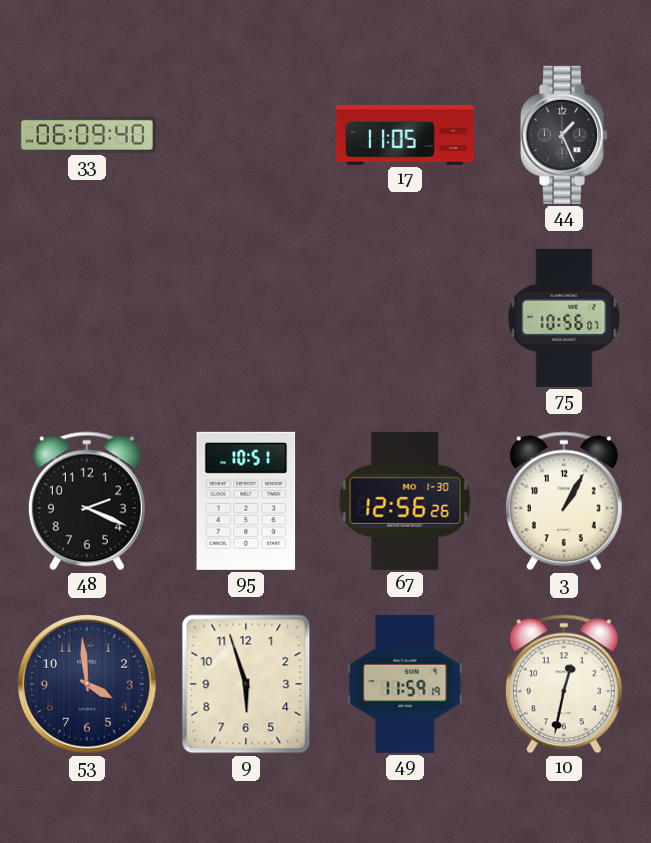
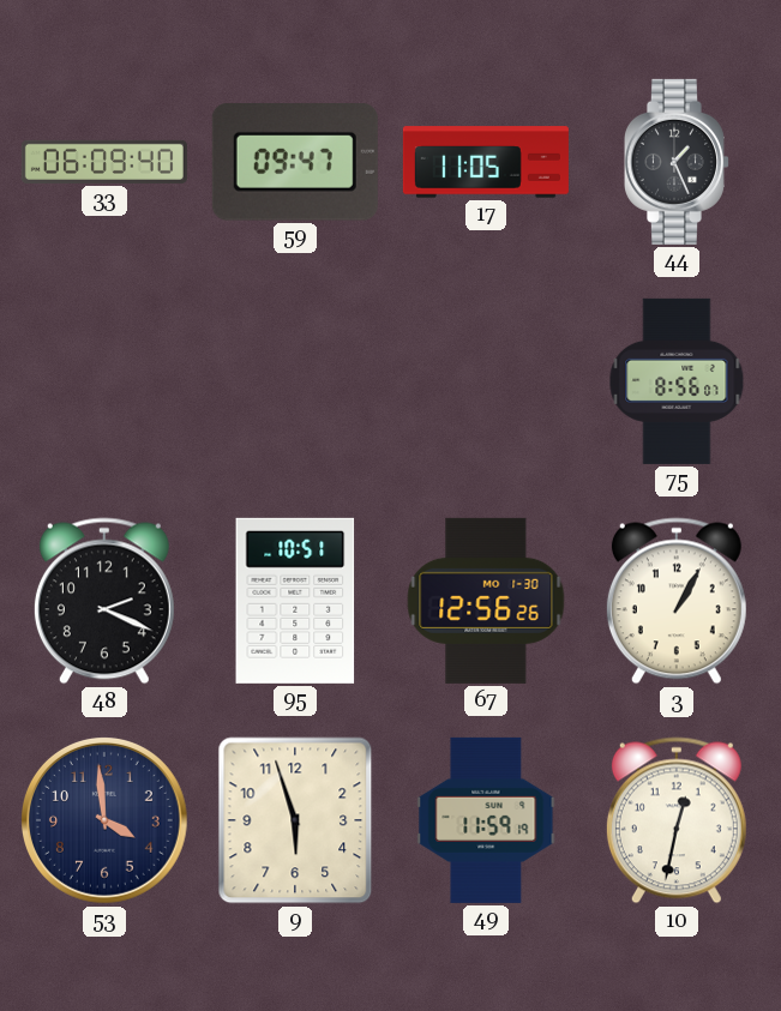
59: none -> 09:47
75: 10:56 -> 8:56
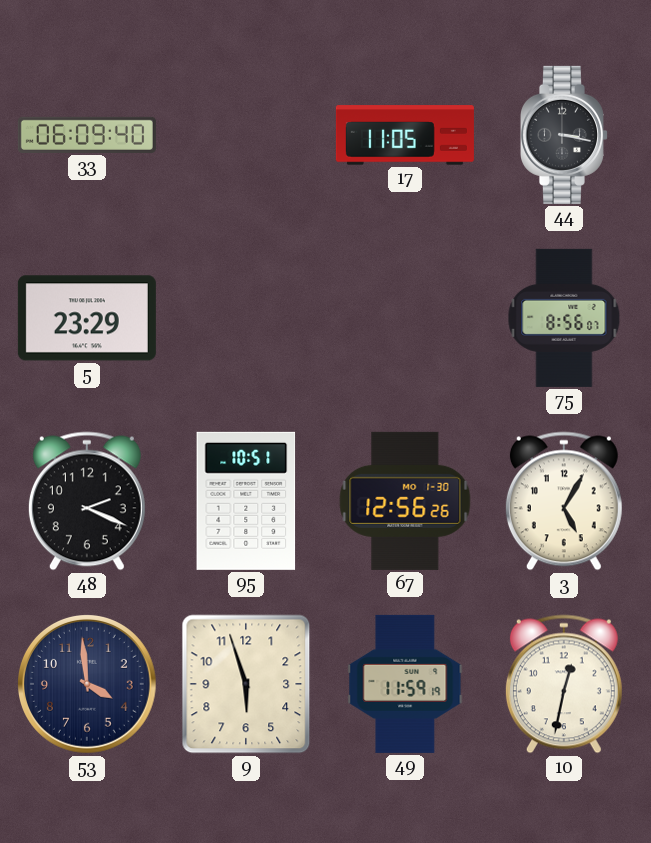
59: 09:47 -> none
44: 1:26 -> 3:17
5: none -> 23:29
3: 1:05 -> 5:05
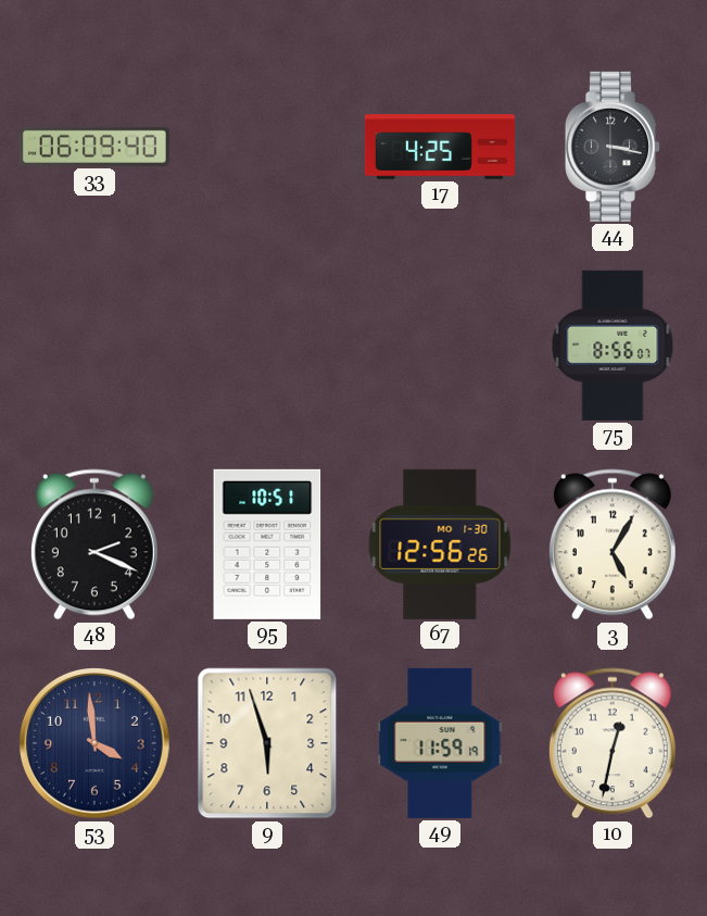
17: 11:05 -> 4:25
5: 23:29 -> none
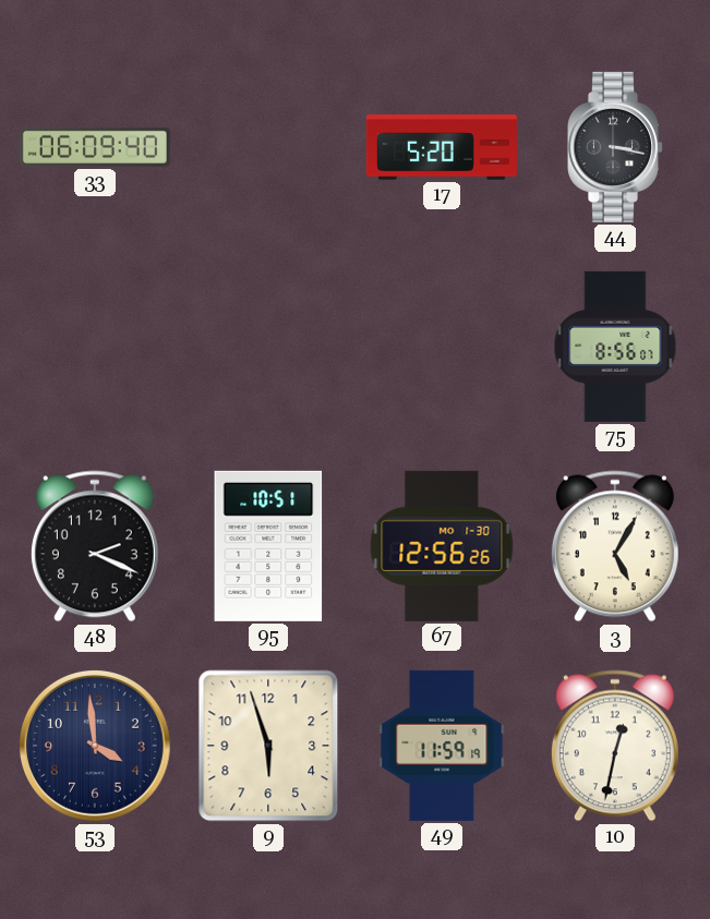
17: 4:25 -> 5:20
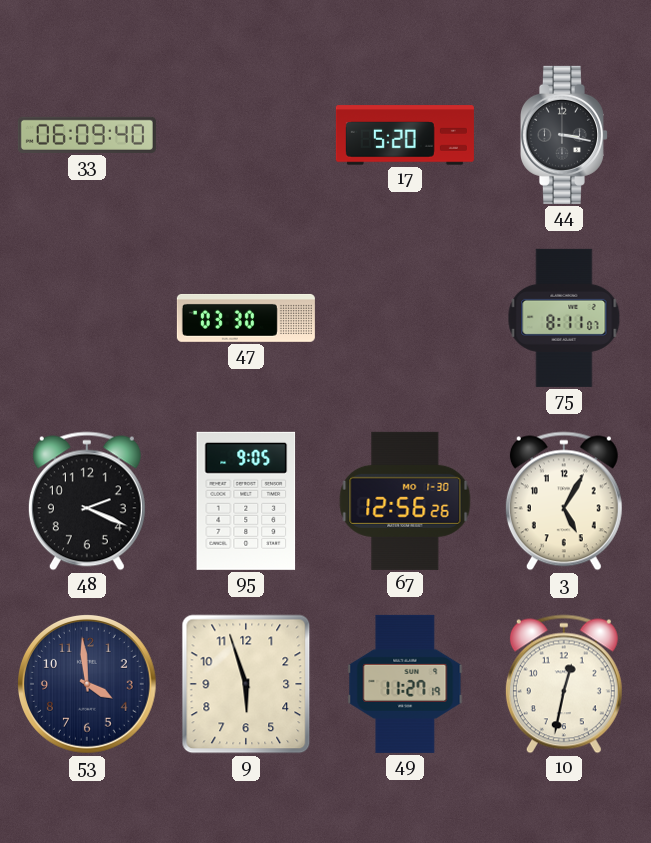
47: none -> 03:30
75: 8:56 -> 8:11
95: 10:51 -> 9:05
49: 11:59 -> 11:27
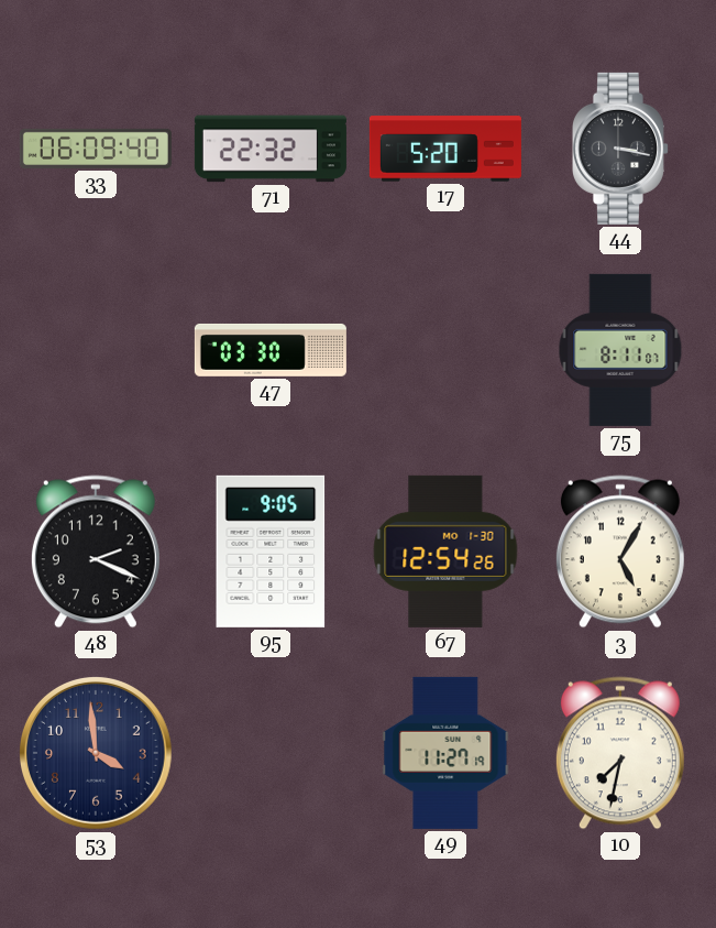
71: none -> 22:32
67: 12:56 -> 12:54
9: 5:57 -> none
10: 12:32 -> 7:32
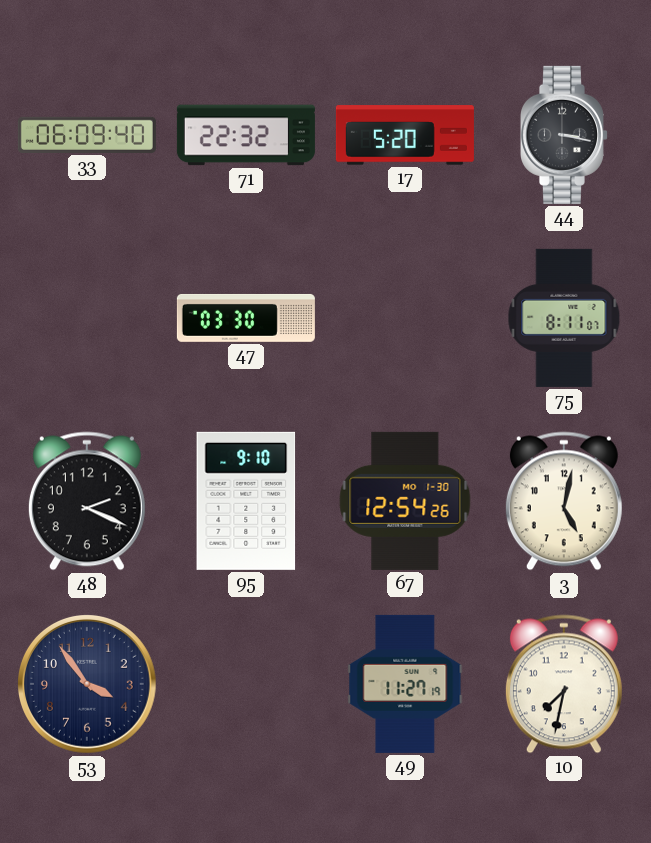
95: 9:05 -> 9:10
3: 5:05 -> 5:02
53: 3:59 -> 3:54
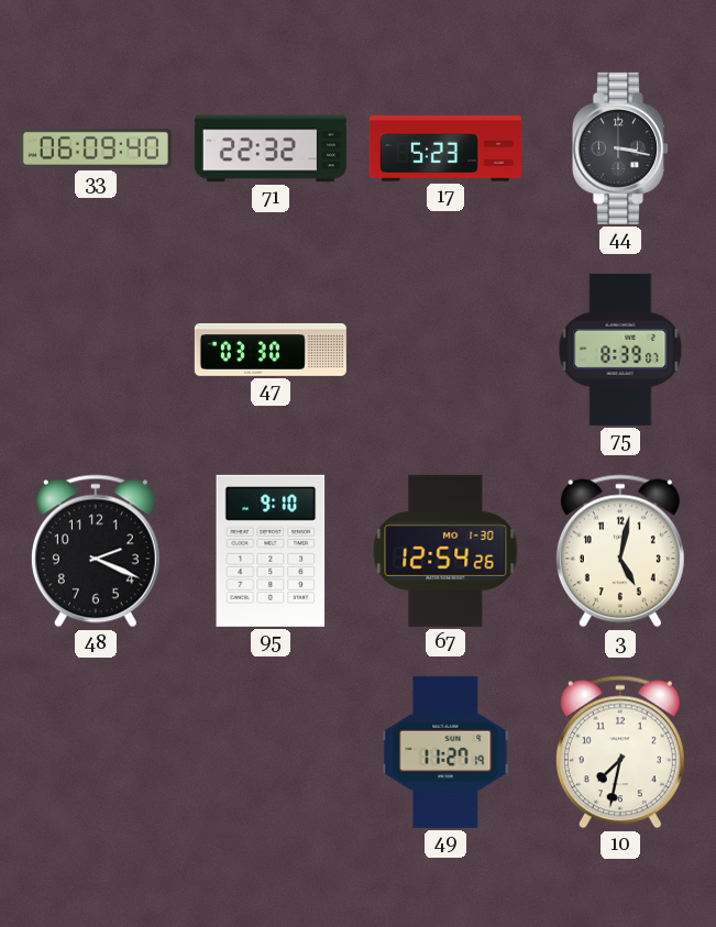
17: 5:20 -> 5:23
75: 8:11 -> 8:39
53: 3:54 -> none
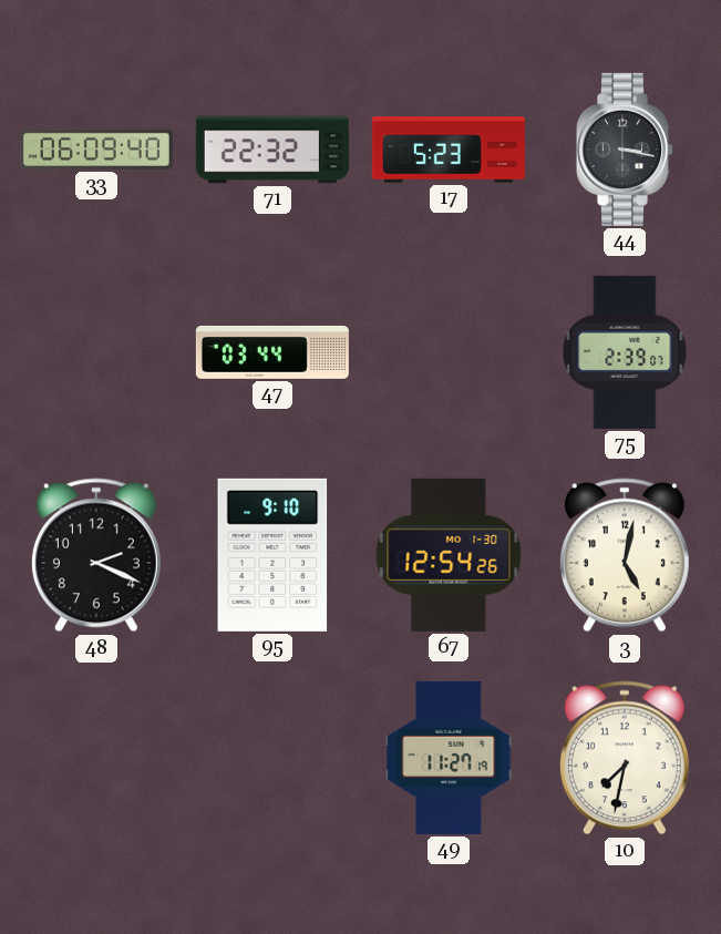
47: 03:30 -> 03:44
75: 8:39 -> 2:39
